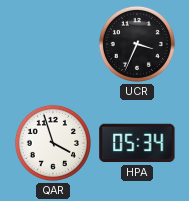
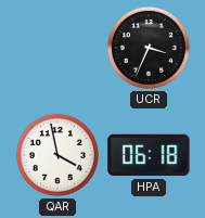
QAR: 3:57 -> 3:58
HPA: 05:34 -> 06:18
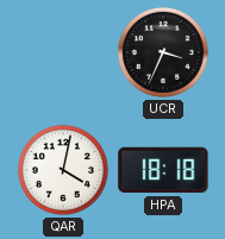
QAR: 3:58 -> 4:02
HPA: 06:18 -> 18:18
